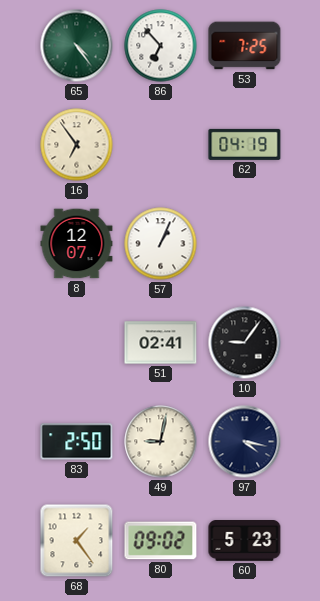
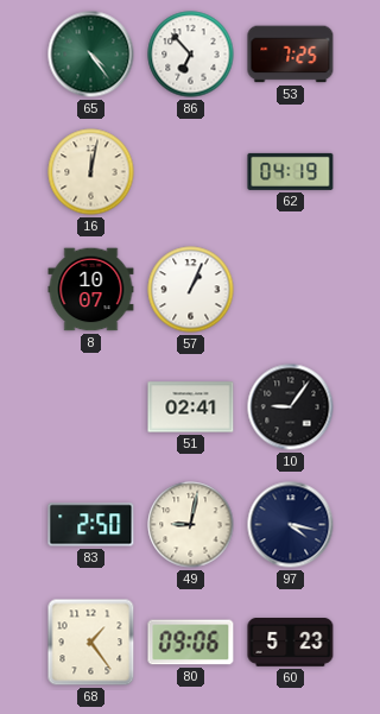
16: 6:54 -> 12:02
8: 12:07 -> 10:07
80: 09:02 -> 09:06
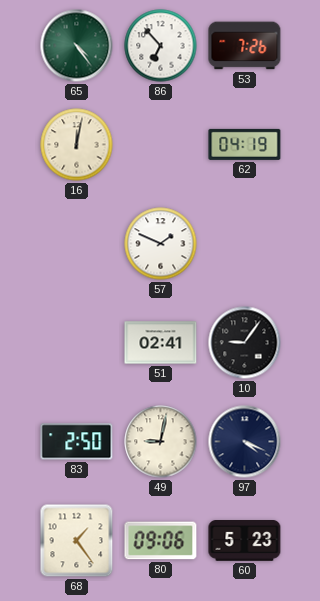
53: 7:25 -> 7:26
8: 10:07 -> none
57: 1:04 -> 1:49
97: 4:17 -> 4:19
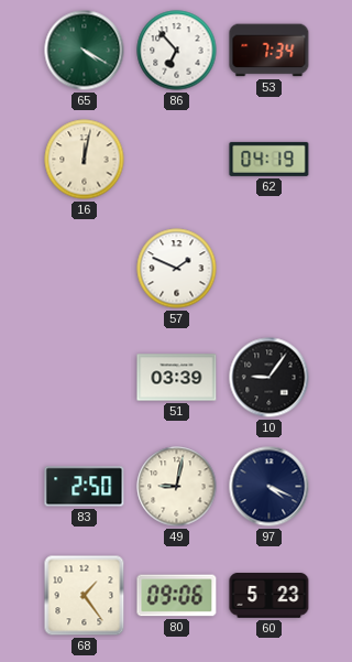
65: 4:24 -> 4:20
53: 7:26 -> 7:34
51: 02:41 -> 03:39
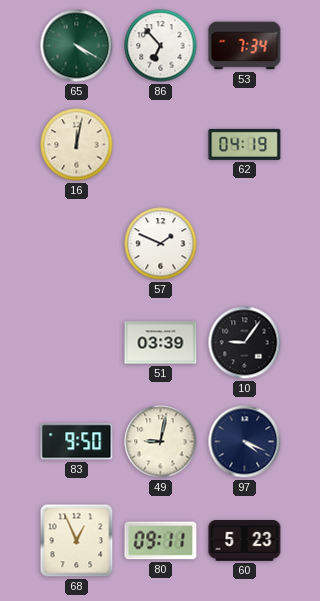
83: 2:50 -> 9:50
68: 1:24 -> 12:56
80: 09:06 -> 09:11
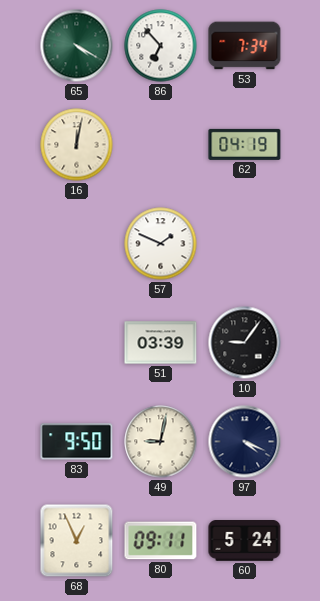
60: 5:23 -> 5:24
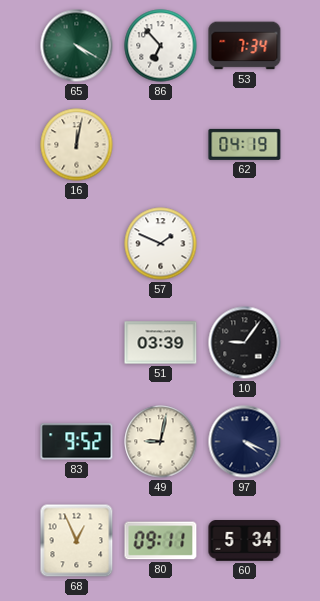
83: 9:50 -> 9:52
60: 5:24 -> 5:34
